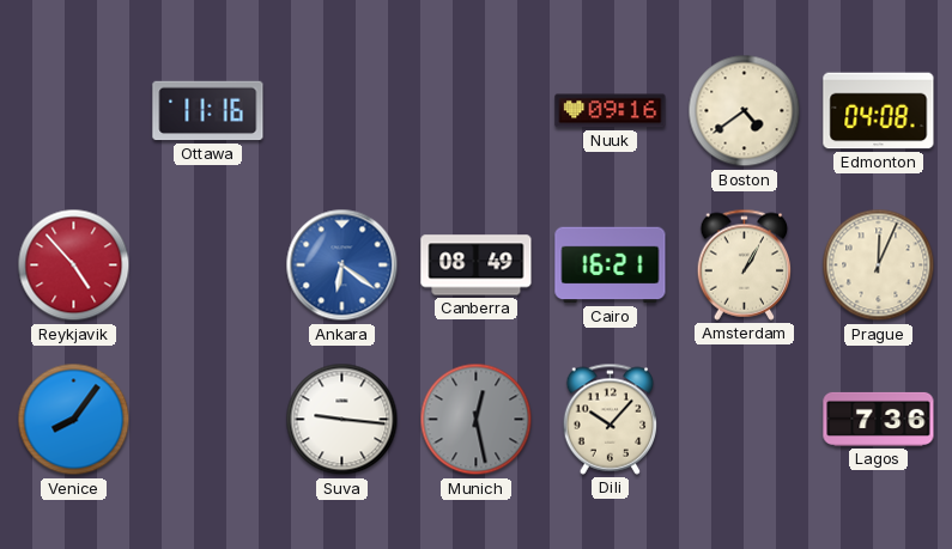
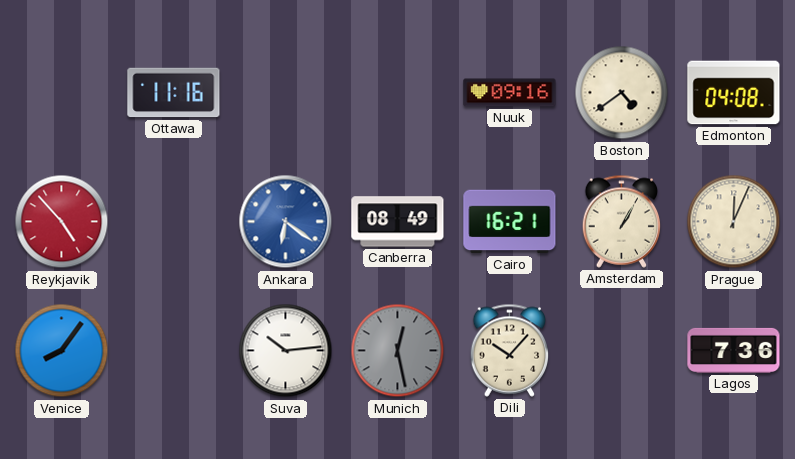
Suva: 9:16 -> 10:14
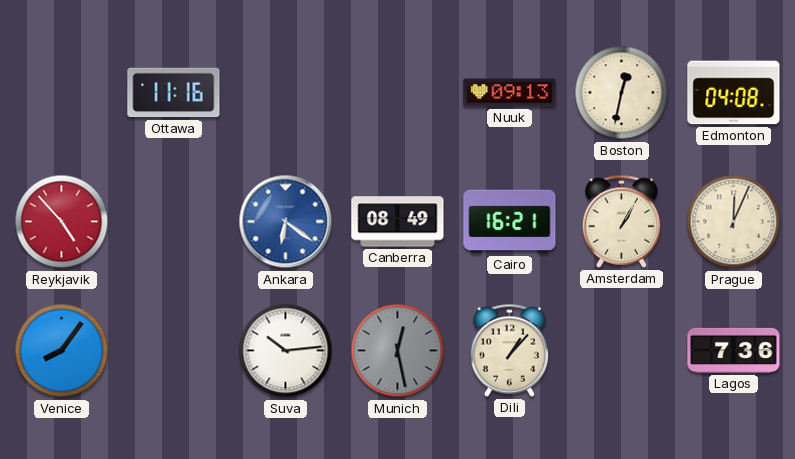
Nuuk: 09:16 -> 09:13
Boston: 4:39 -> 12:32
Dili: 10:07 -> 1:07
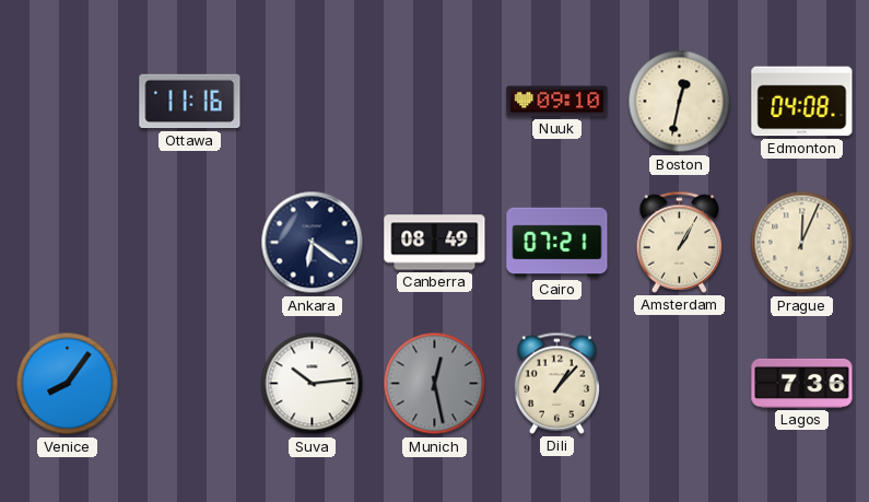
Nuuk: 09:13 -> 09:10
Reykjavik: 4:53 -> none
Ankara dial: blue -> navy
Cairo: 16:21 -> 07:21
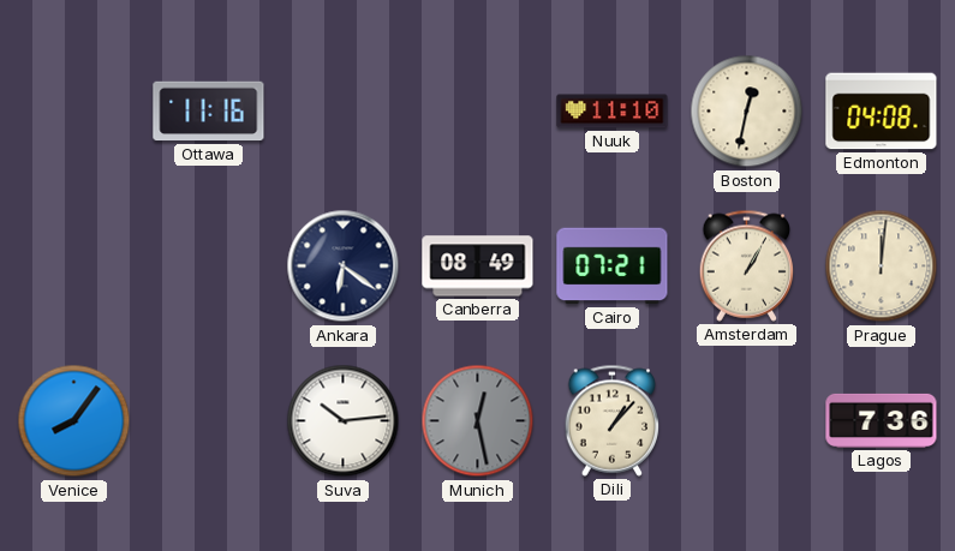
Nuuk: 09:10 -> 11:10
Prague: 12:04 -> 12:01
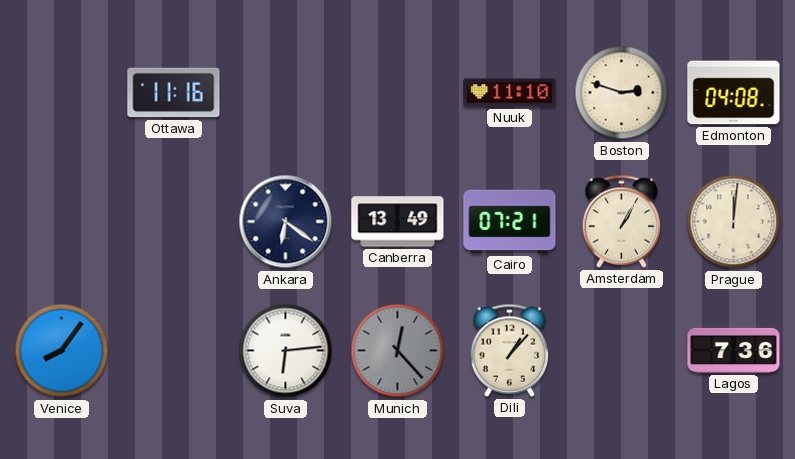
Boston: 12:32 -> 2:48
Canberra: 08:49 -> 13:49
Suva: 10:14 -> 6:14
Munich: 12:28 -> 12:23
